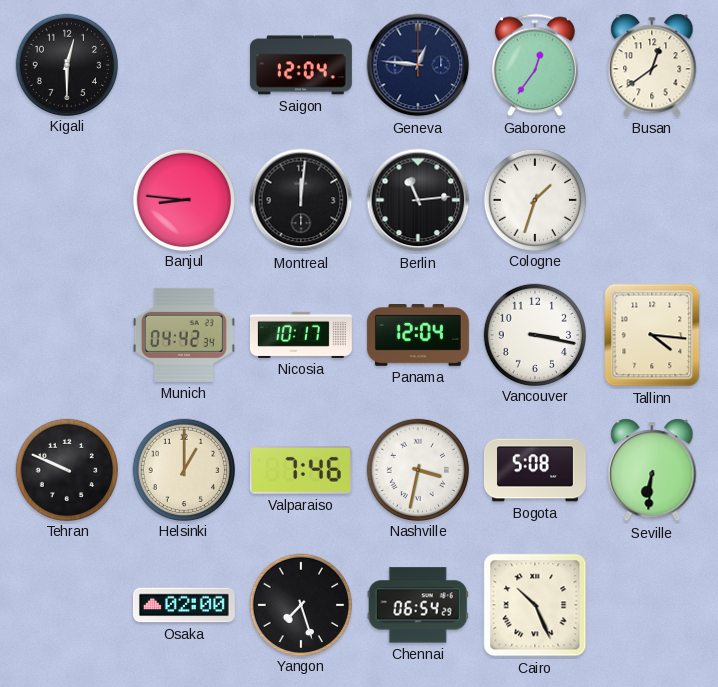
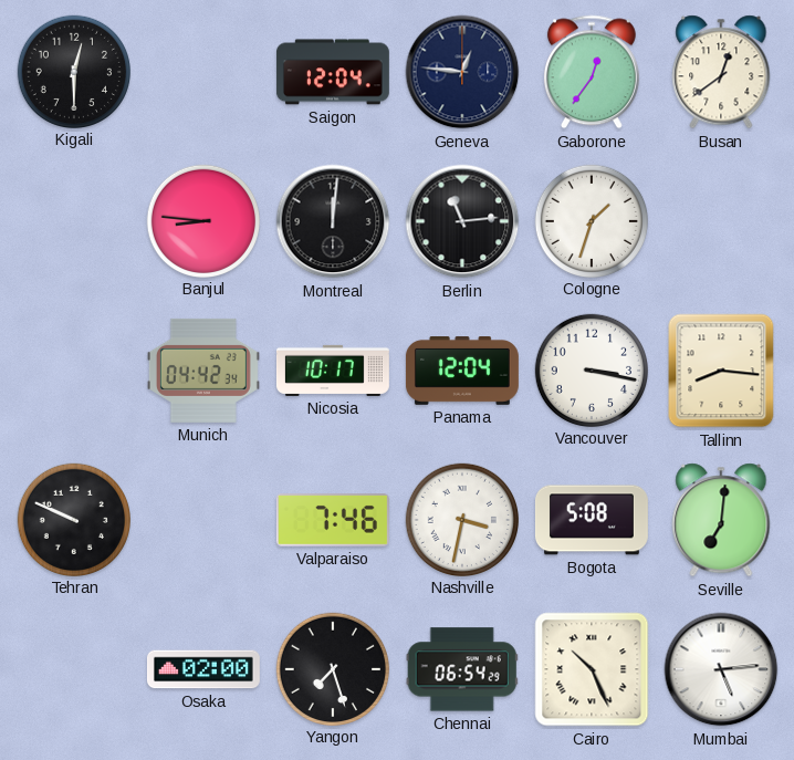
Tallinn: 4:16 -> 8:16
Helsinki: 1:00 -> none
Seville: 6:31 -> 7:01
Mumbai: none -> 5:14
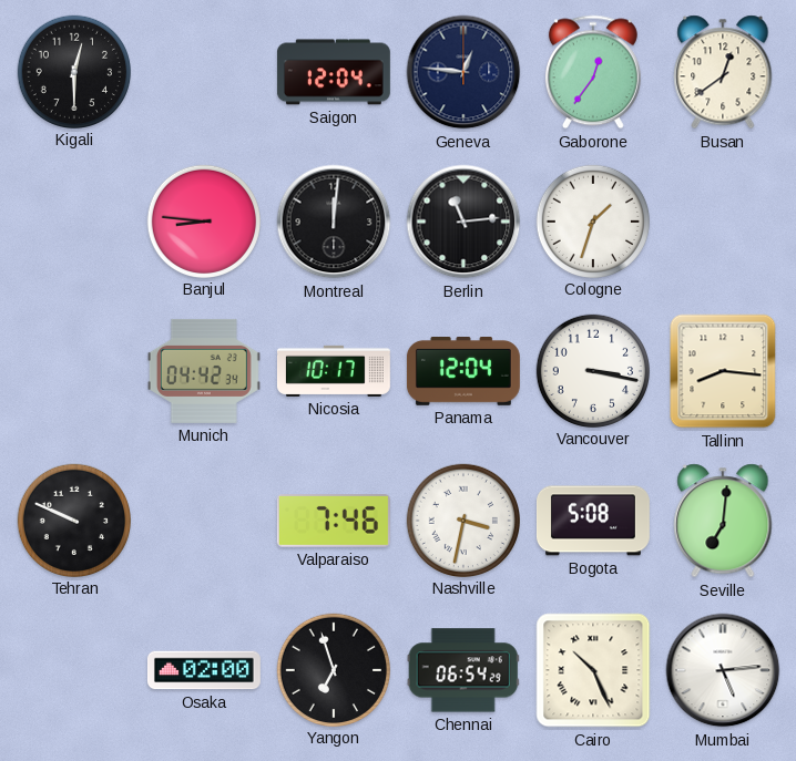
Yangon: 7:27 -> 6:57
